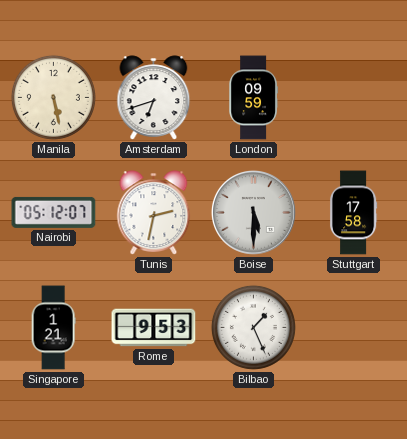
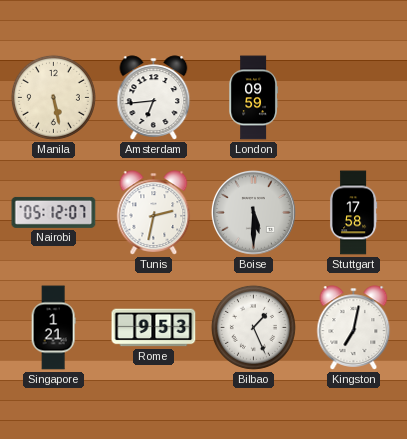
Amsterdam: 6:42 -> 6:44
Kingston: none -> 7:02
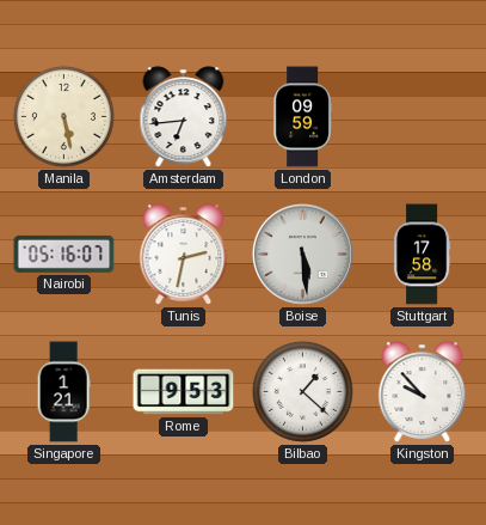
Nairobi: 05:12 -> 05:16
Boise: 5:30 -> 5:29
Bilbao: 1:26 -> 1:22
Kingston: 7:02 -> 9:53
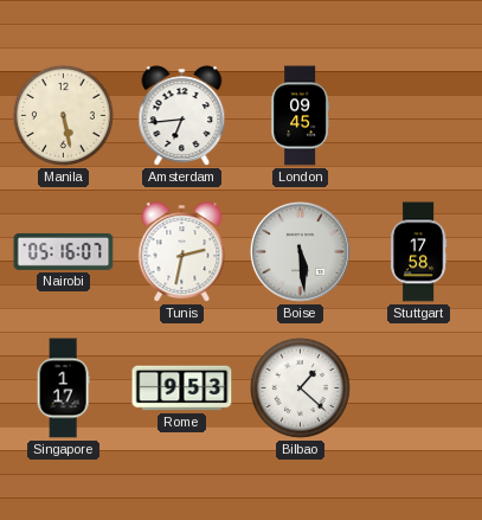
London: 09:59 -> 09:45
Singapore: 1:21 -> 1:17
Kingston: 9:53 -> none
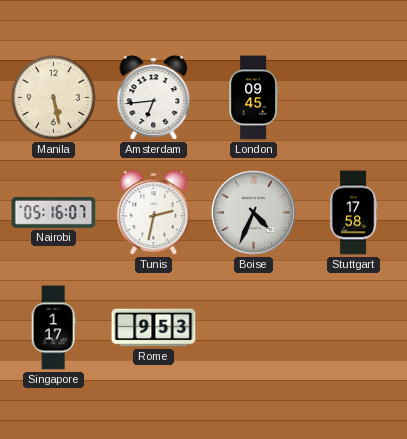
Boise: 5:29 -> 4:34
Bilbao: 1:22 -> none
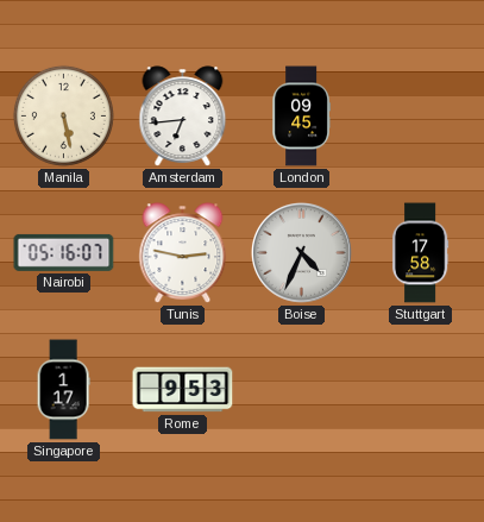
Tunis: 2:32 -> 2:47
